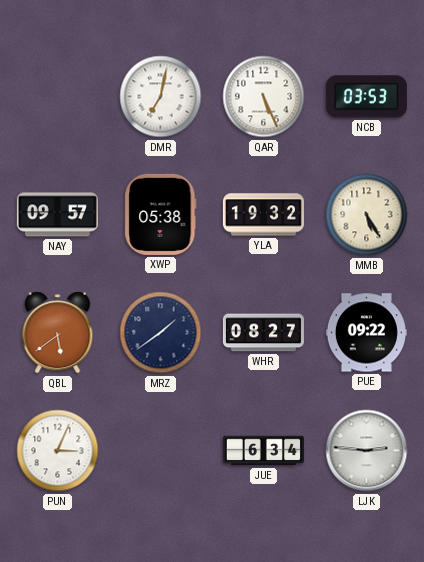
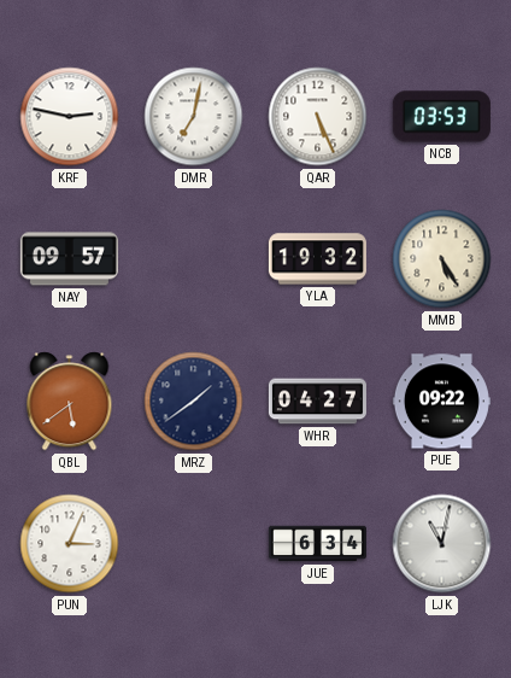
KRF: none -> 2:47
XWP: 05:38 -> none
WHR: 08:27 -> 04:27
LJK: 2:46 -> 11:02
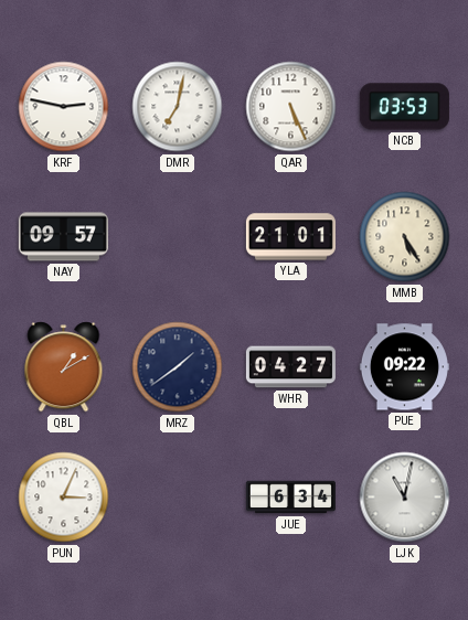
YLA: 19:32 -> 21:01
QBL: 5:39 -> 1:10
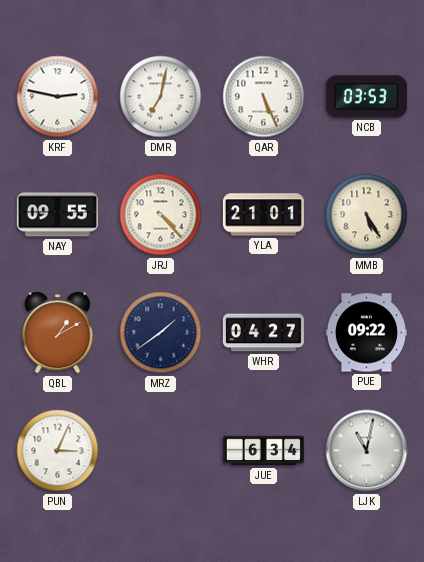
NAY: 09:57 -> 09:55
JRJ: none -> 4:23
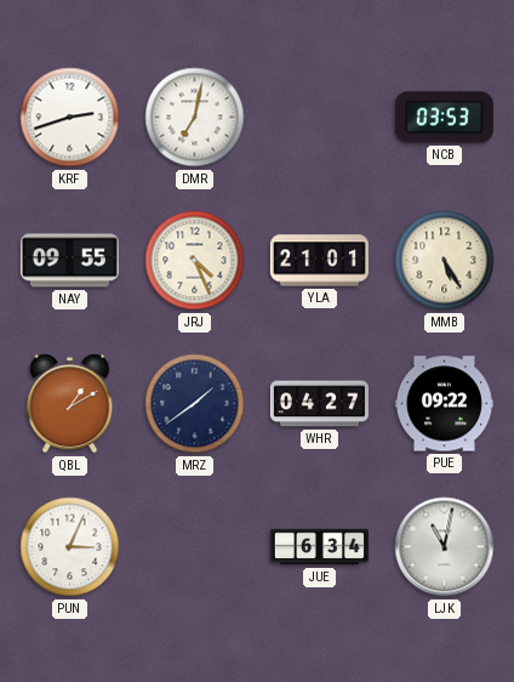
KRF: 2:47 -> 2:42
QAR: 5:26 -> none
JRJ: 4:23 -> 4:26
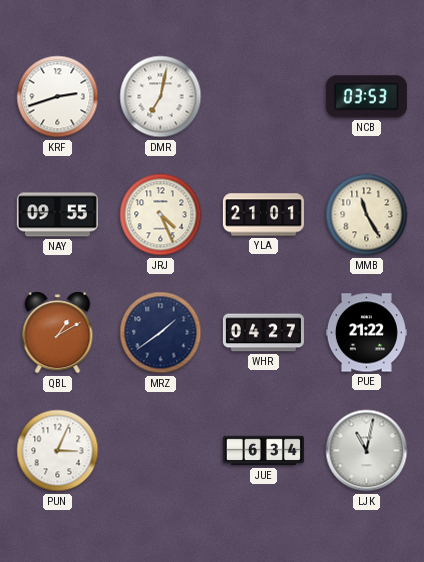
MMB: 5:25 -> 11:25
PUE: 09:22 -> 21:22
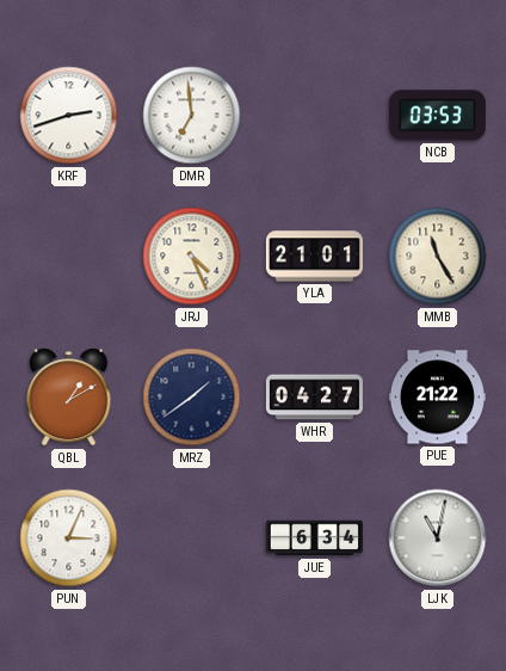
DMR: 7:02 -> 6:59
NAY: 09:55 -> none
